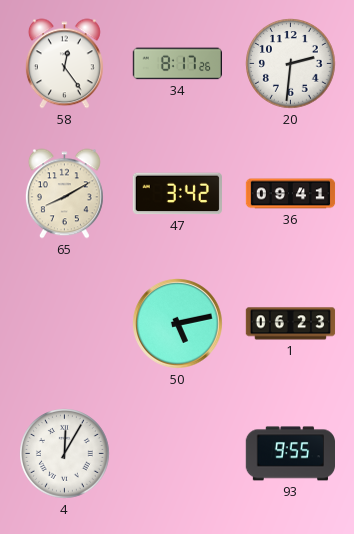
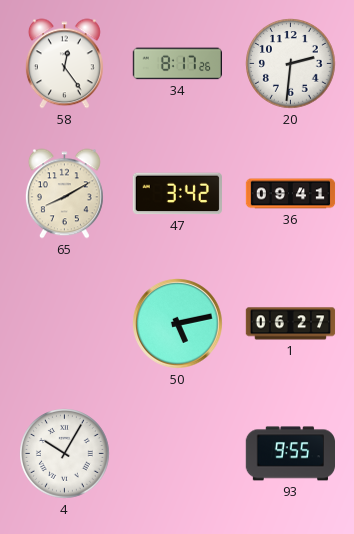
1: 06:23 -> 06:27
4: 12:05 -> 10:05
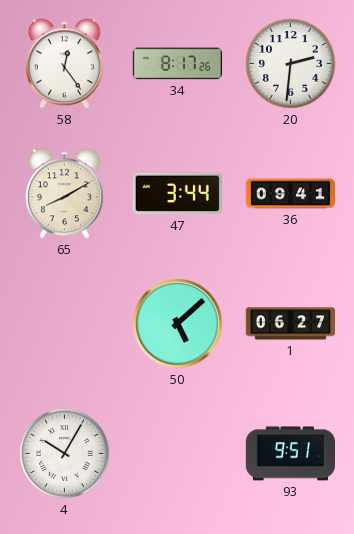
47: 3:42 -> 3:44
50: 5:13 -> 5:08
93: 9:55 -> 9:51
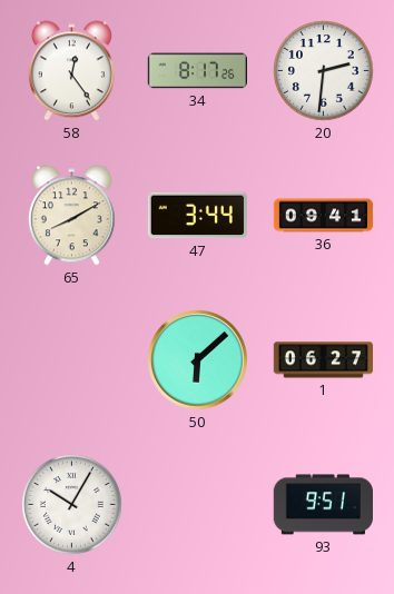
50: 5:08 -> 6:08
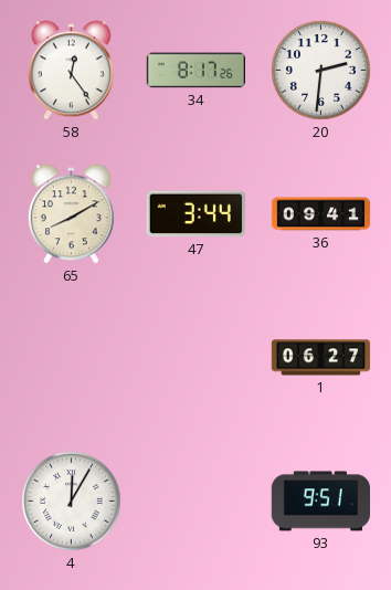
50: 6:08 -> none
4: 10:05 -> 12:05
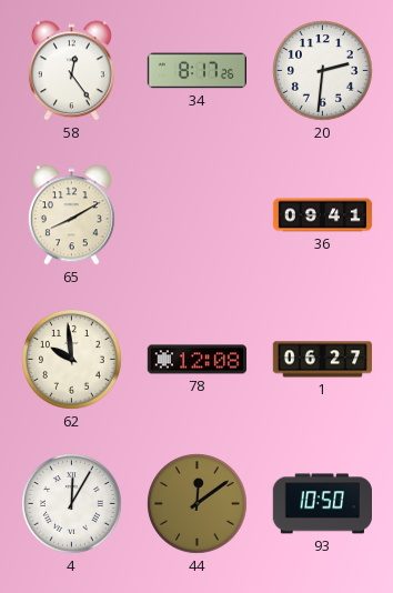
47: 3:44 -> none
62: none -> 9:59
78: none -> 12:08
44: none -> 12:09
93: 9:51 -> 10:50
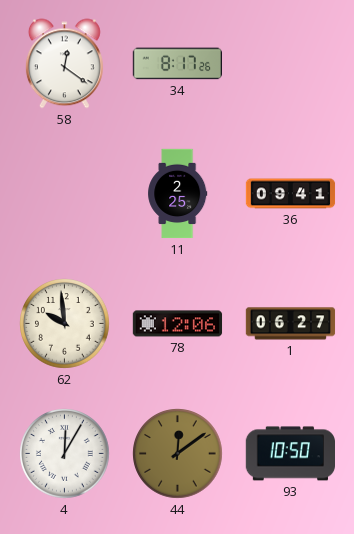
58: 12:24 -> 12:21
20: 2:31 -> none
65: 8:10 -> none
11: none -> 2:25
78: 12:08 -> 12:06
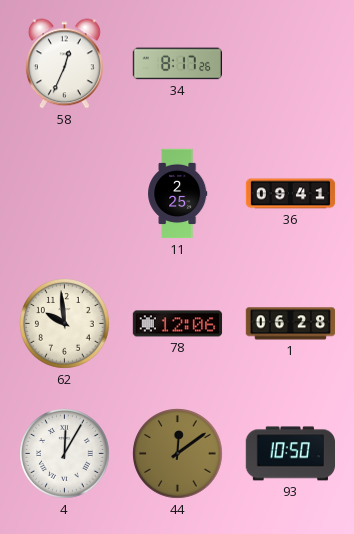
58: 12:21 -> 12:34
1: 06:27 -> 06:28
